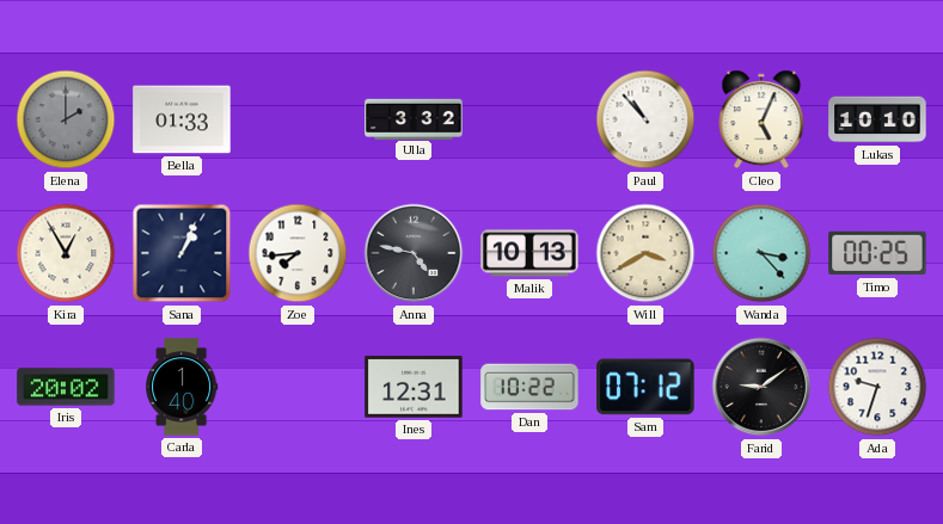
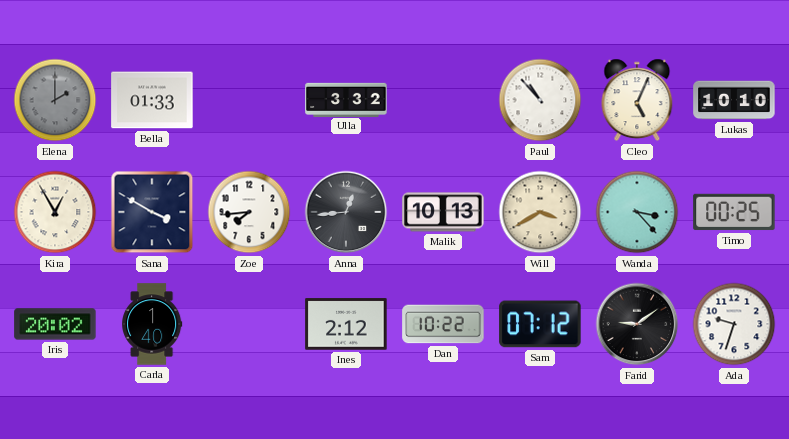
Sana: 1:04 -> 3:50
Anna: 4:47 -> 12:44
Ines: 12:31 -> 2:12
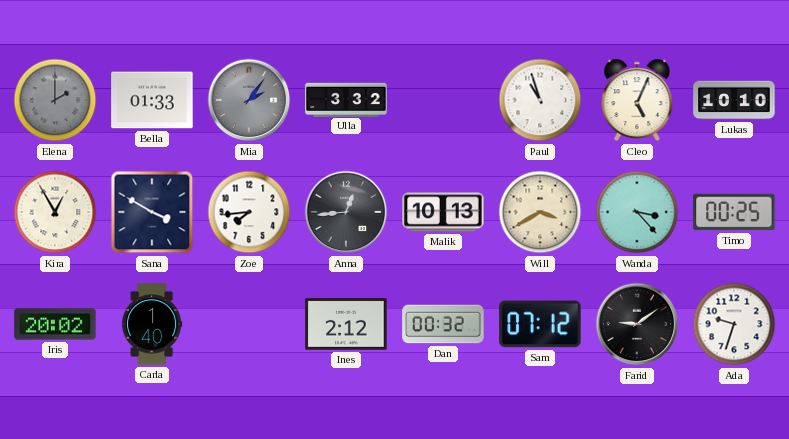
Mia: none -> 2:06
Paul: 10:53 -> 10:57
Dan: 10:22 -> 00:32
